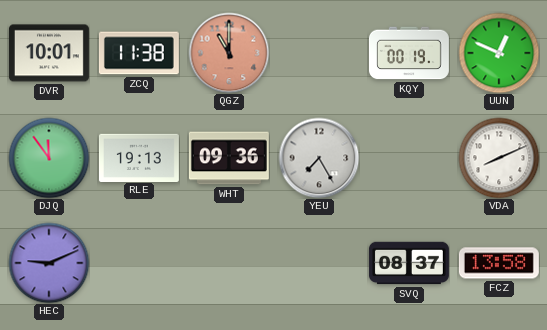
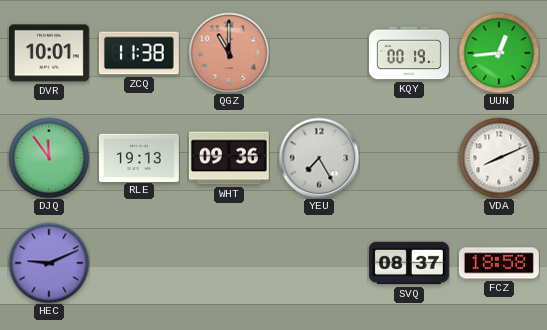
UUN: 12:49 -> 12:44
FCZ: 13:58 -> 18:58
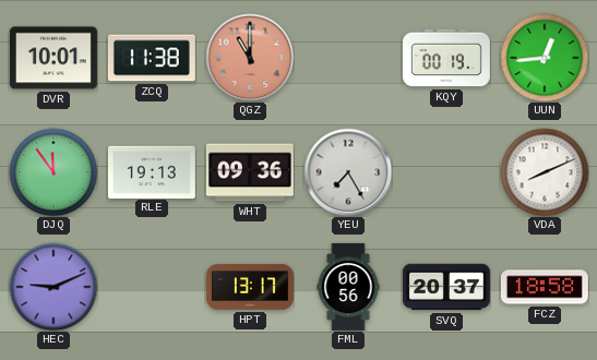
HPT: none -> 13:17
FML: none -> 00:56
SVQ: 08:37 -> 20:37
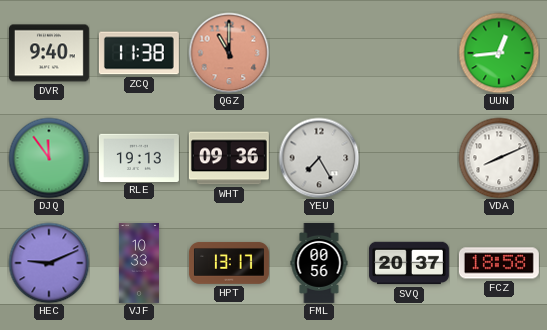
DVR: 10:01 -> 9:40
KQY: 00:19 -> none
VJF: none -> 10:33
